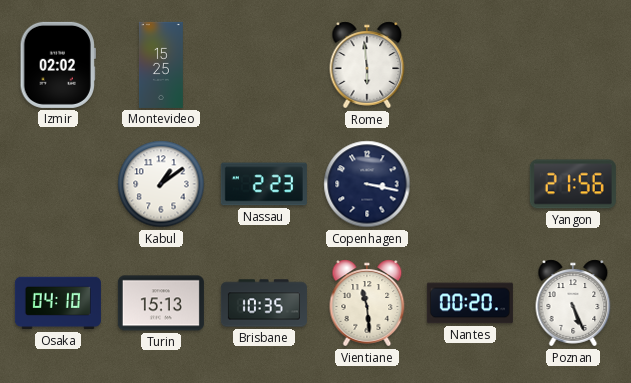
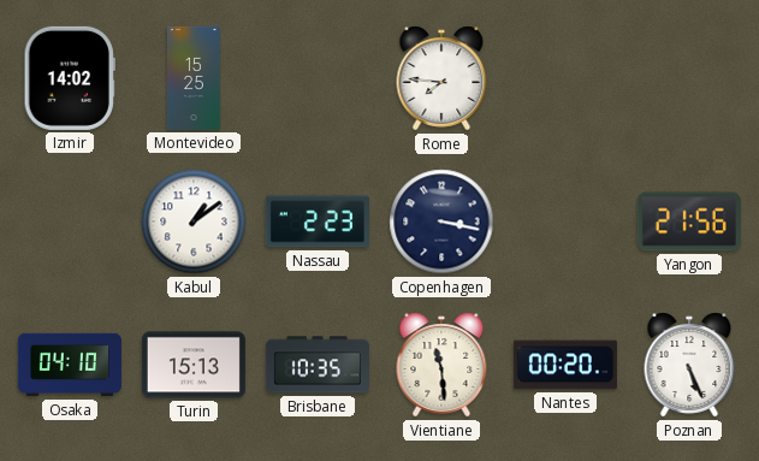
Izmir: 02:02 -> 14:02
Rome: 5:59 -> 7:46
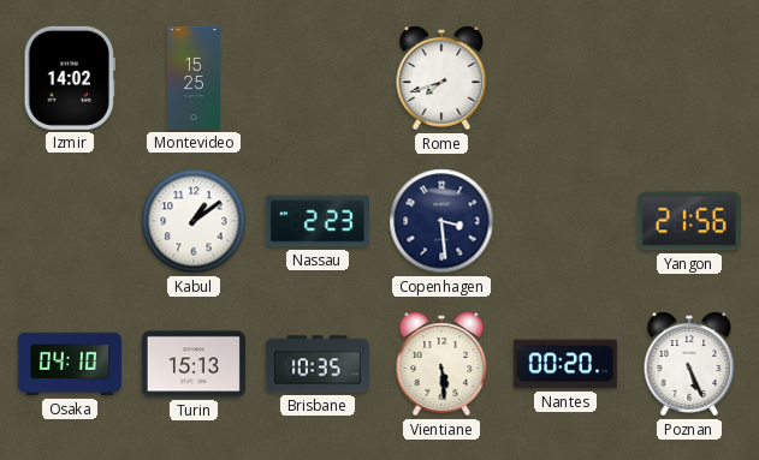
Rome: 7:46 -> 7:42
Copenhagen: 3:17 -> 3:29
Vientiane: 11:29 -> 5:29
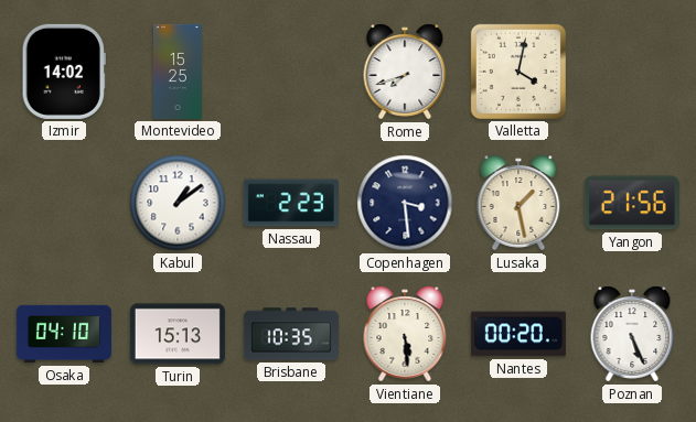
Valletta: none -> 4:02
Lusaka: none -> 1:28
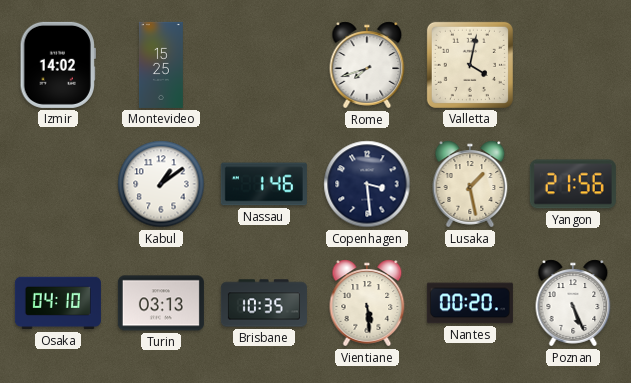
Nassau: 2:23 -> 1:46
Turin: 15:13 -> 03:13
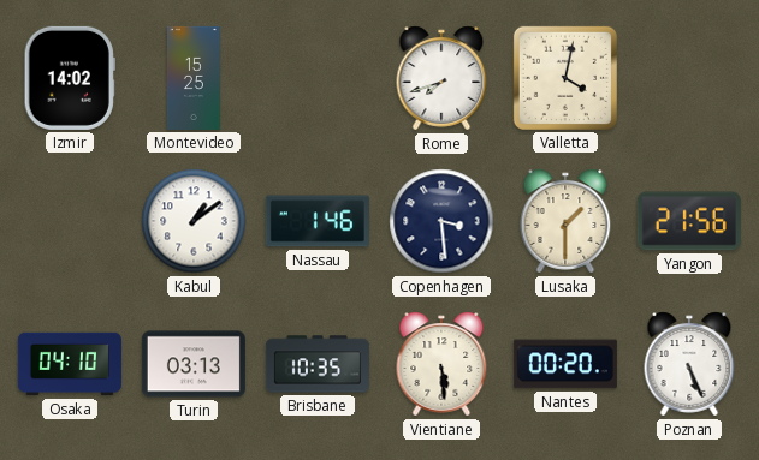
Lusaka: 1:28 -> 1:30
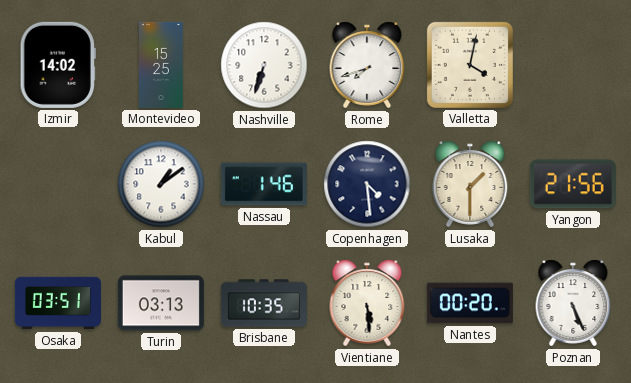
Nashville: none -> 6:33
Copenhagen: 3:29 -> 4:29
Osaka: 04:10 -> 03:51
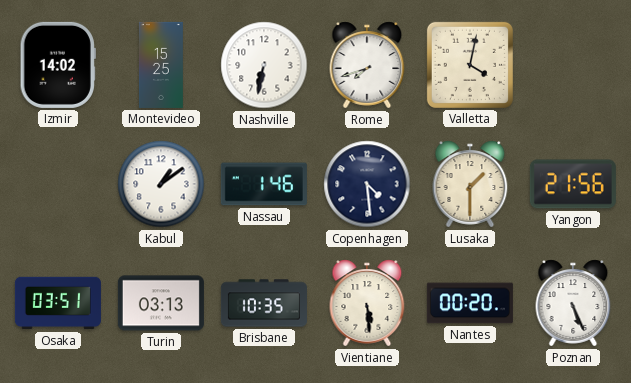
Nashville: 6:33 -> 6:32
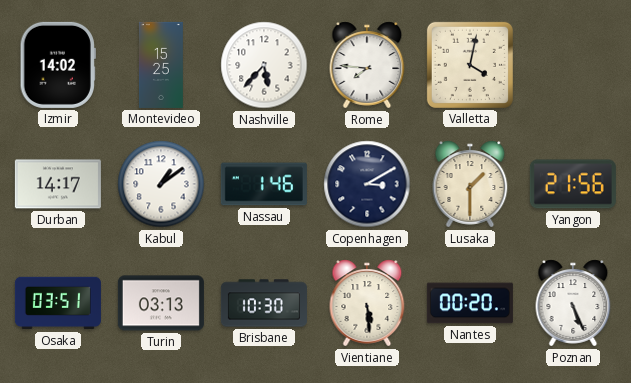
Nashville: 6:32 -> 5:37
Rome: 7:42 -> 7:46
Durban: none -> 14:17
Copenhagen: 4:29 -> 3:10
Brisbane: 10:35 -> 10:30
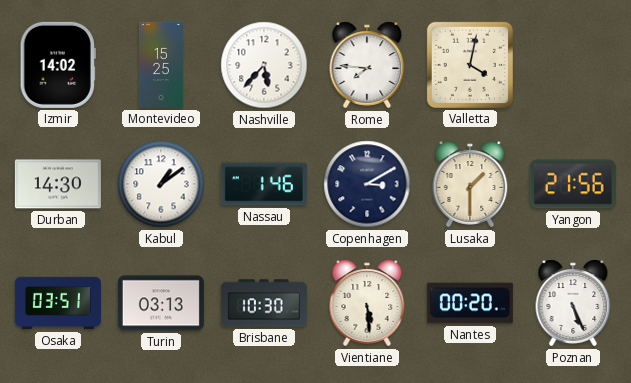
Durban: 14:17 -> 14:30
